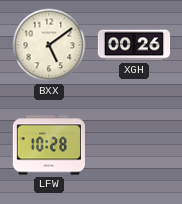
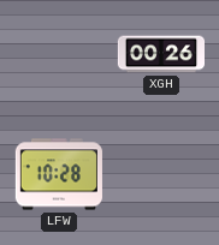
BXX: 5:09 -> none
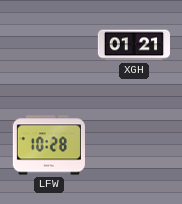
XGH: 00:26 -> 01:21
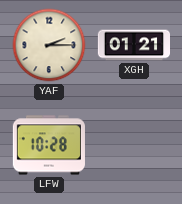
YAF: none -> 2:15
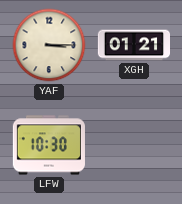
YAF: 2:15 -> 3:15
LFW: 10:28 -> 10:30
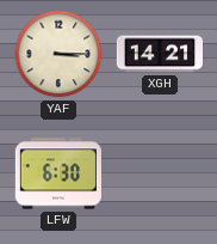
XGH: 01:21 -> 14:21
LFW: 10:30 -> 6:30
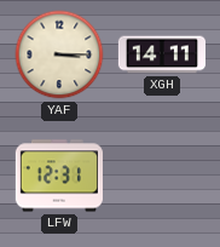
XGH: 14:21 -> 14:11
LFW: 6:30 -> 12:31
